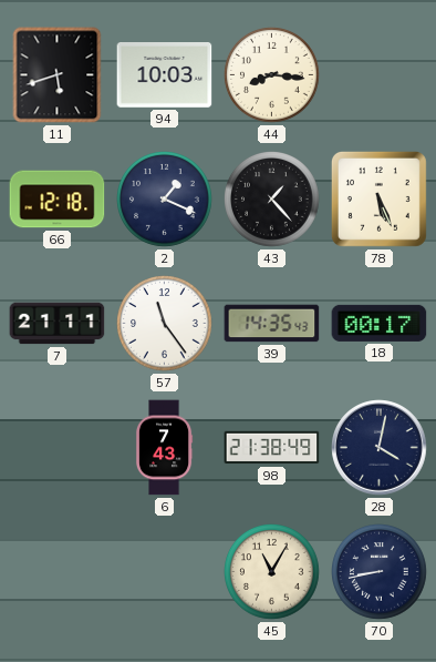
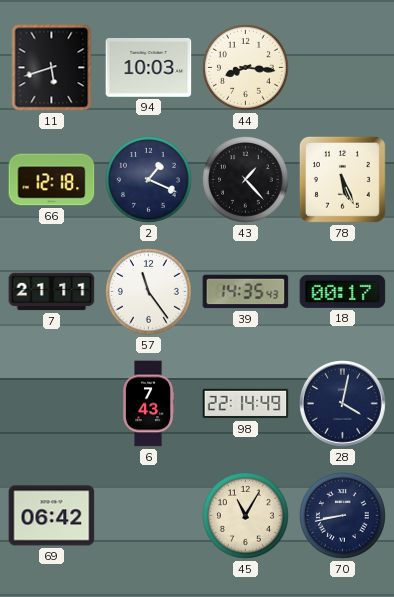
98: 21:38 -> 22:14
69: none -> 06:42
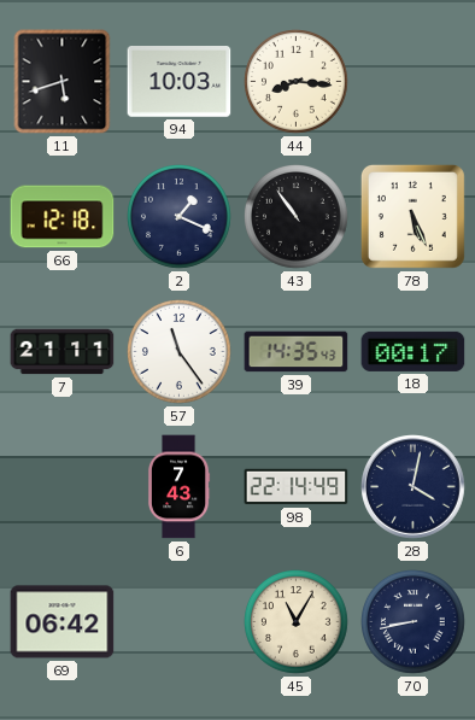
43: 1:23 -> 10:54
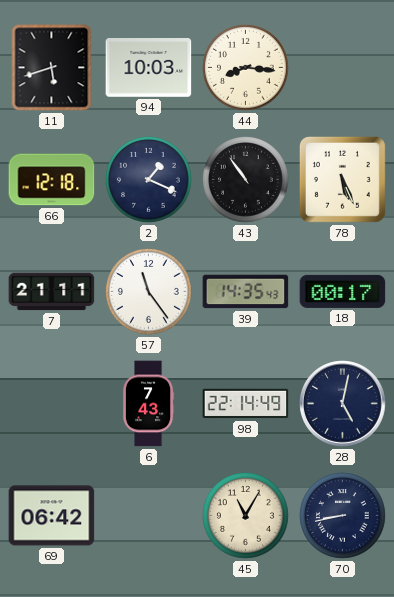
28: 4:02 -> 5:02
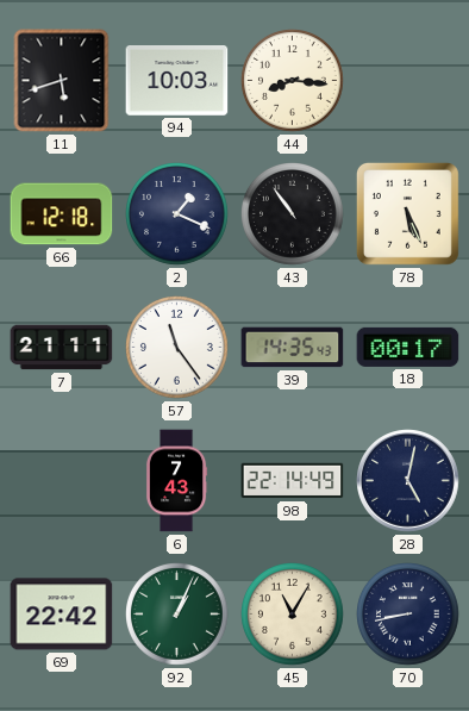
69: 06:42 -> 22:42
92: none -> 1:04
